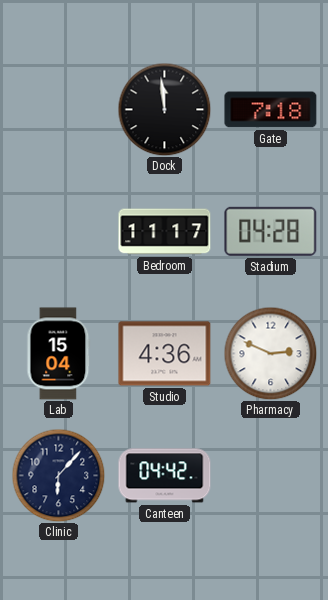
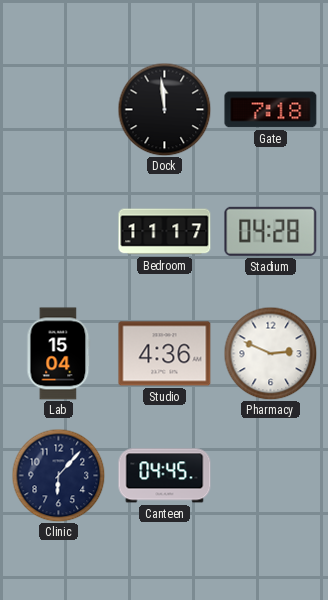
Canteen: 04:42 -> 04:45
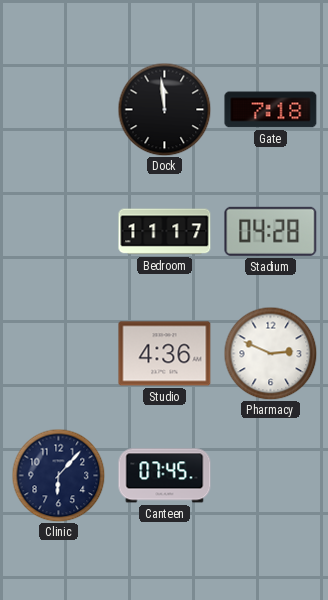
Lab: 15:04 -> none
Canteen: 04:45 -> 07:45
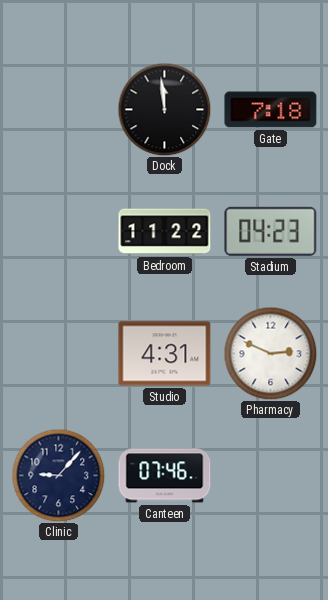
Bedroom: 11:17 -> 11:22
Stadium: 04:28 -> 04:23
Studio: 4:36 -> 4:31
Clinic: 6:07 -> 9:07
Canteen: 07:45 -> 07:46
